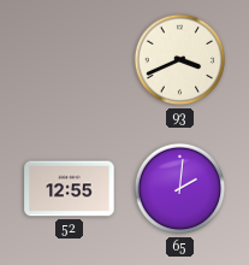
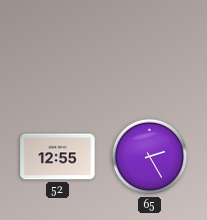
93: 3:41 -> none
65: 2:01 -> 2:25
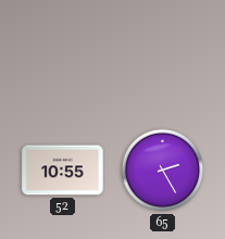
52: 12:55 -> 10:55
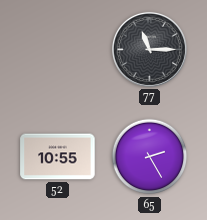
77: none -> 11:15
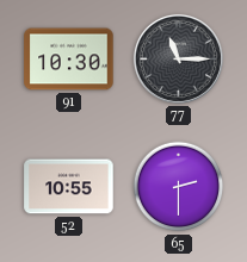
91: none -> 10:30
65: 2:25 -> 2:30
